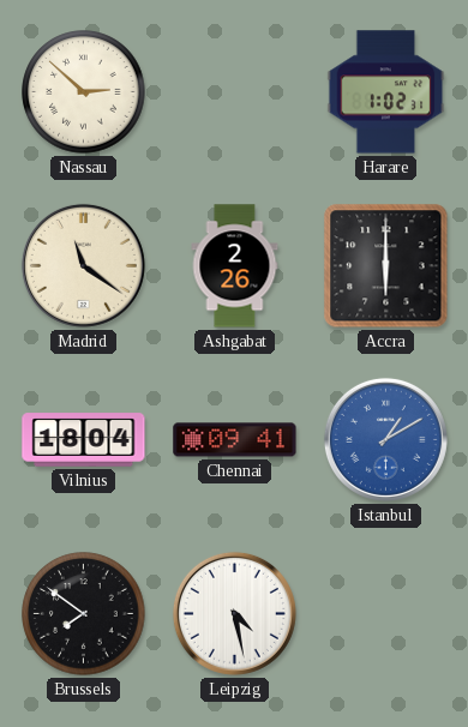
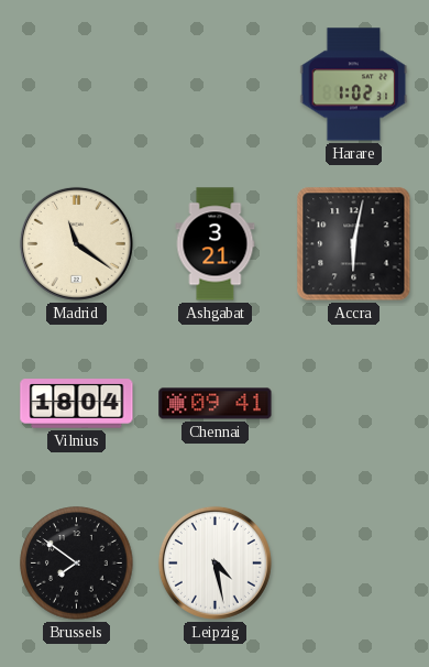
Nassau: 2:52 -> none
Ashgabat: 2:26 -> 3:21
Accra: 6:00 -> 6:02
Istanbul: 1:10 -> none
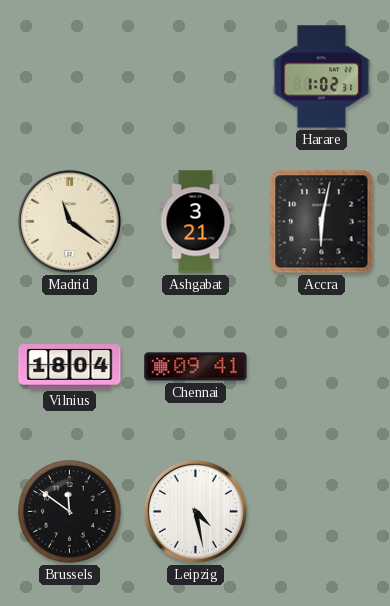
Brussels: 7:51 -> 11:51
